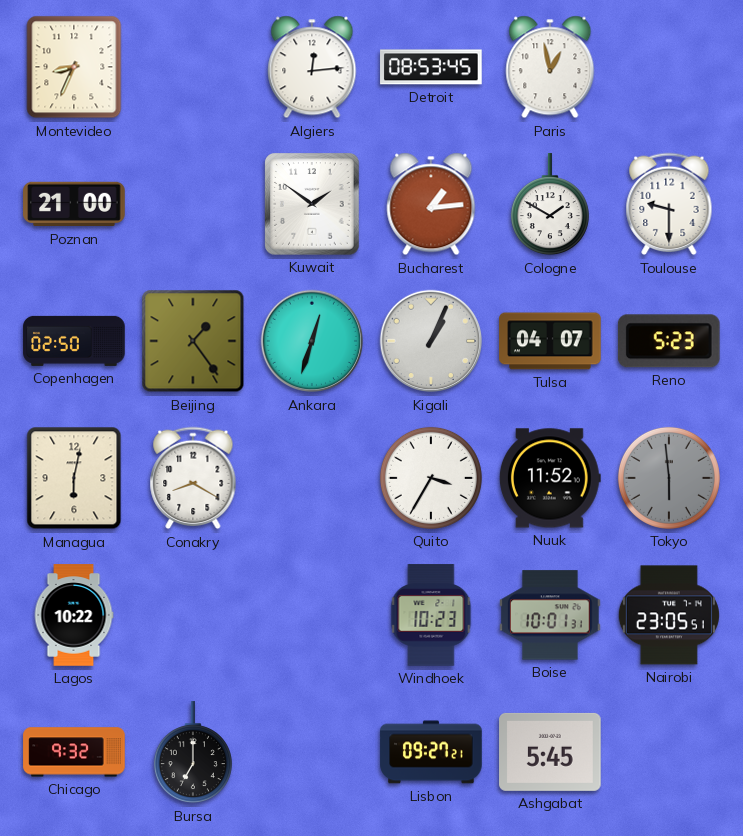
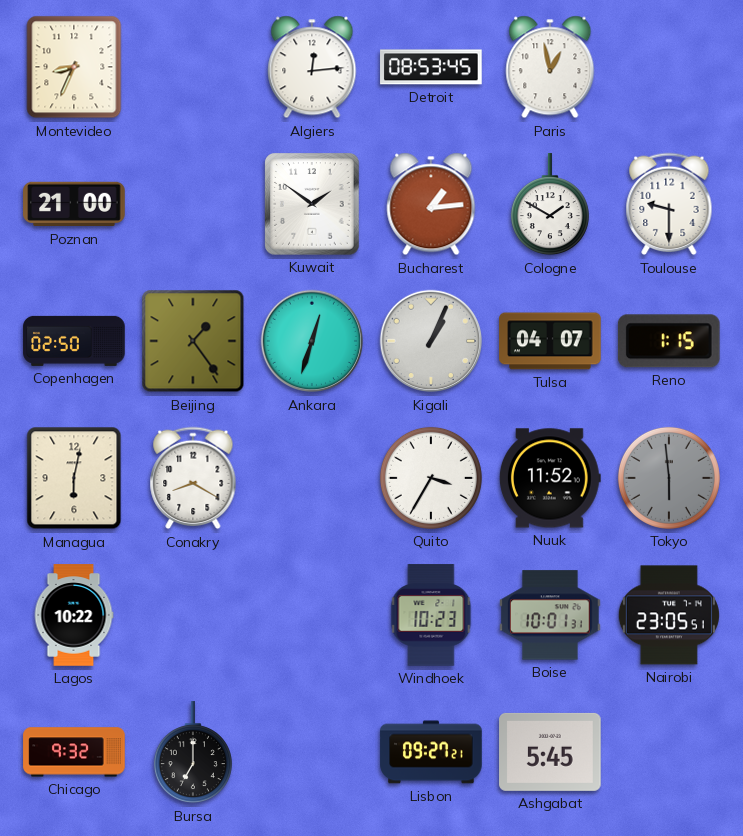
Reno: 5:23 -> 1:15
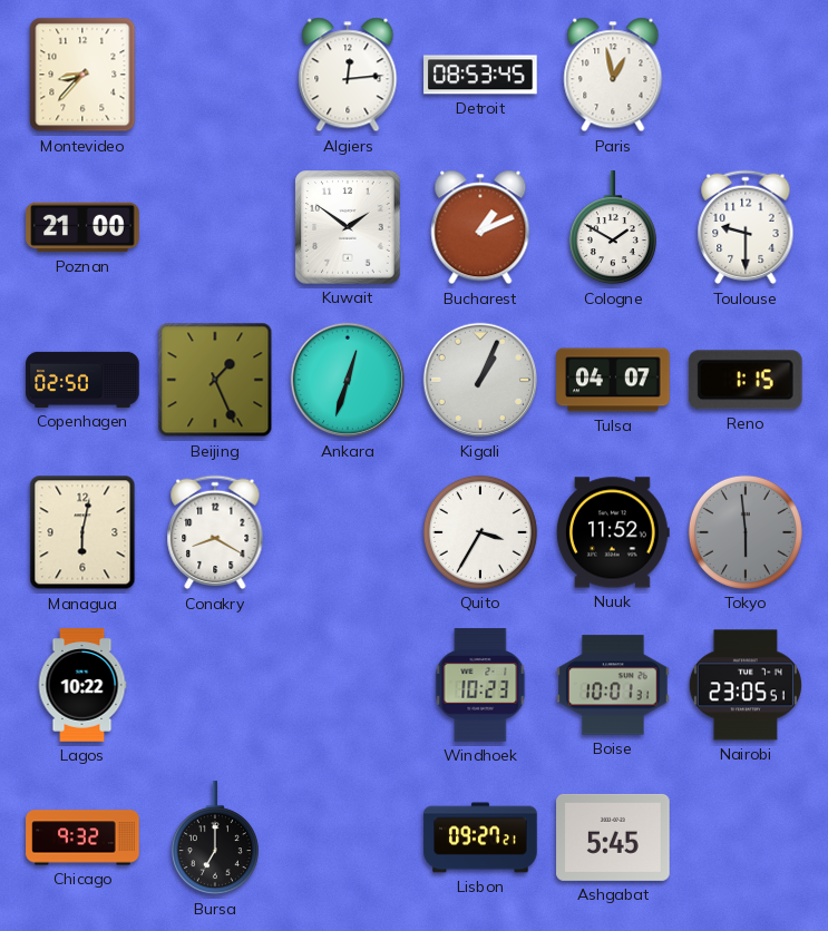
Montevideo: 8:34 -> 8:37
Bucharest: 1:14 -> 1:11
Beijing: 1:24 -> 1:26
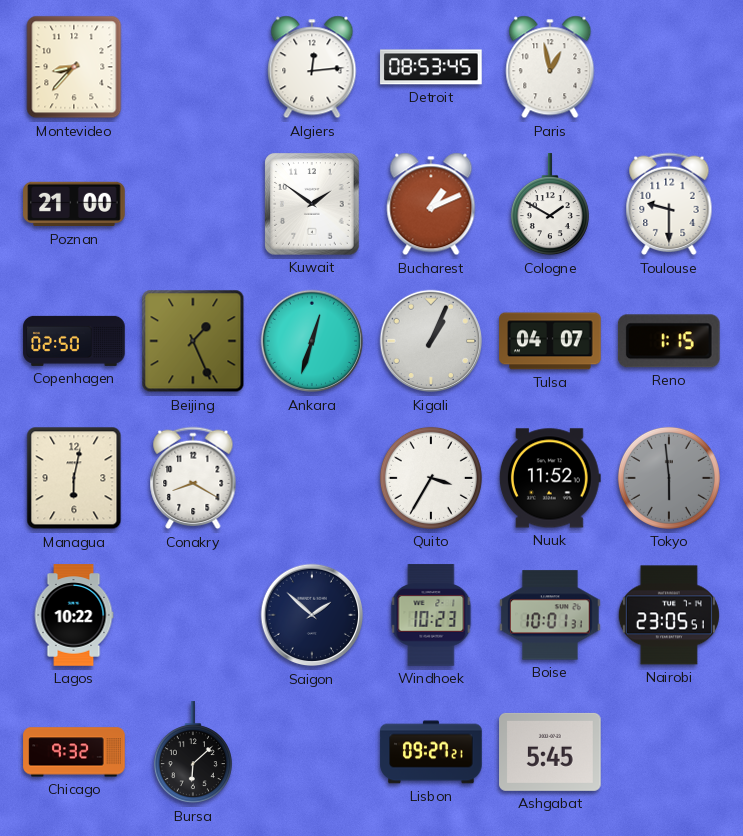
Saigon: none -> 1:52
Bursa: 7:00 -> 6:08
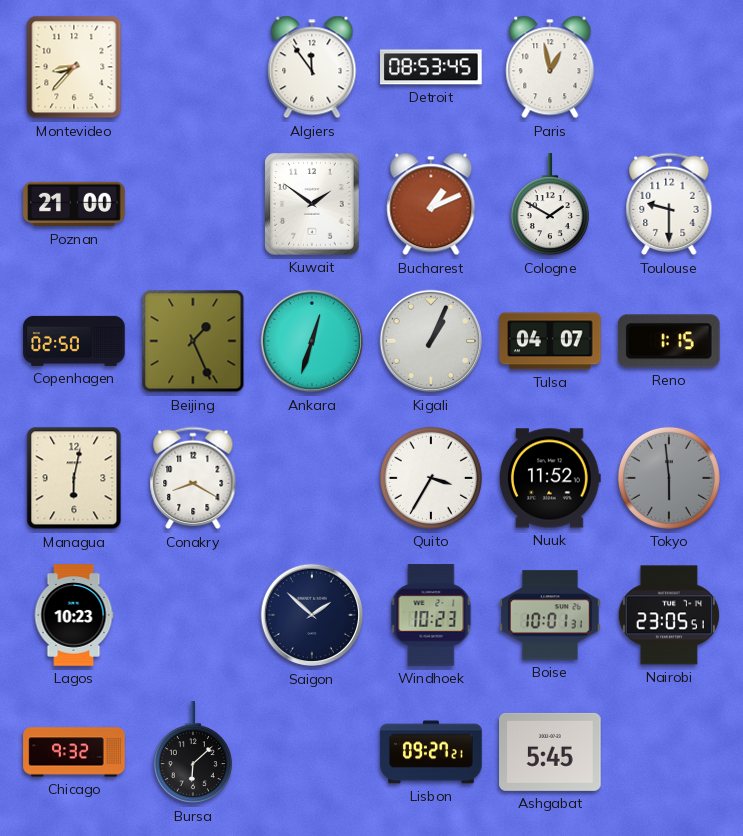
Algiers: 12:14 -> 11:54
Lagos: 10:22 -> 10:23
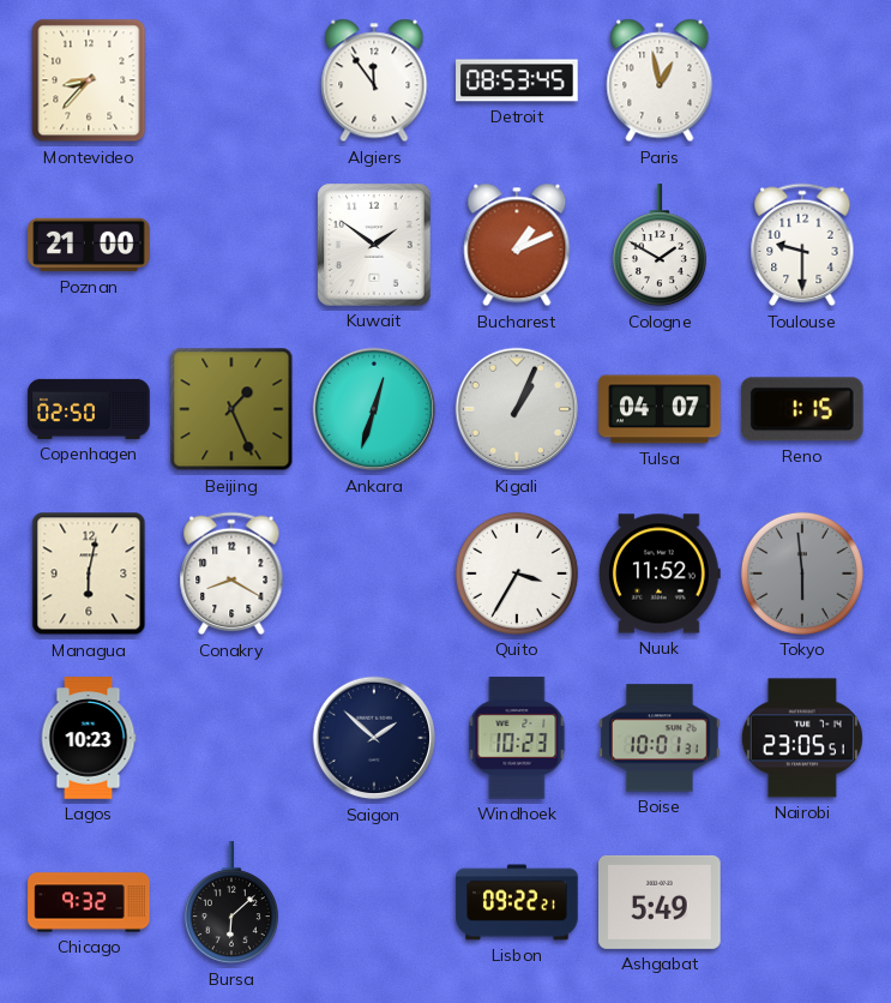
Lisbon: 09:27 -> 09:22
Ashgabat: 5:45 -> 5:49
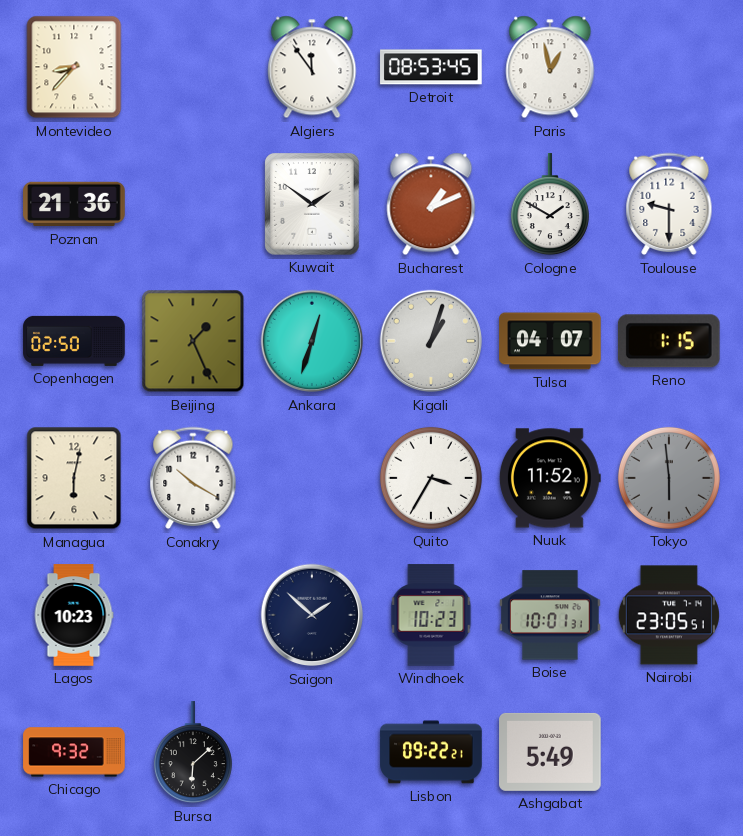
Poznan: 21:00 -> 21:36
Kigali: 1:04 -> 1:03
Conakry: 8:20 -> 10:20
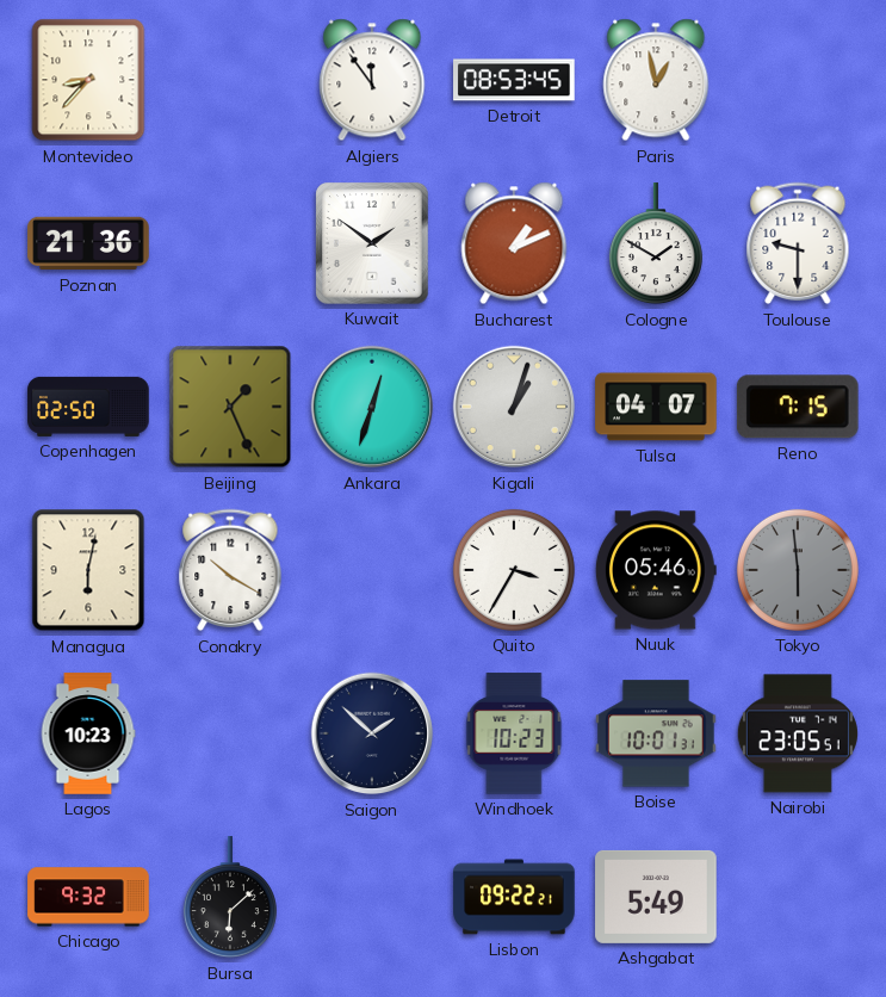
Reno: 1:15 -> 7:15
Nuuk: 11:52 -> 05:46
